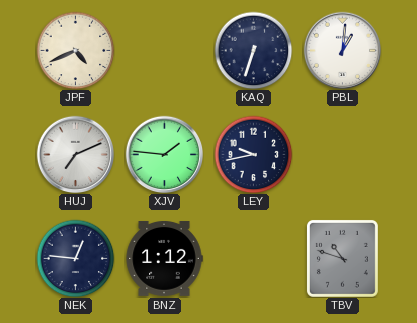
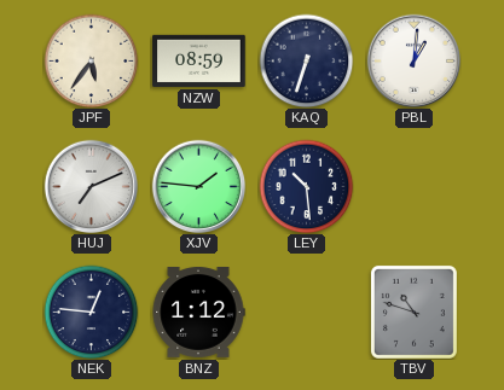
JPF: 4:41 -> 5:36
NZW: none -> 08:59
LEY: 9:43 -> 10:29
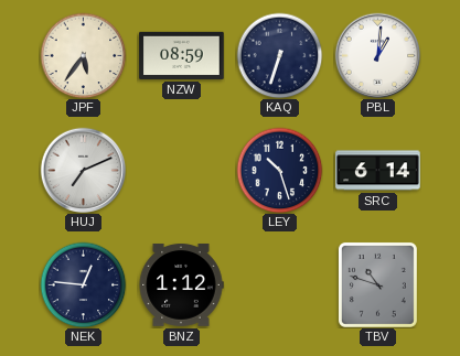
XJV: 1:46 -> none
LEY: 10:29 -> 10:27
SRC: none -> 6:14
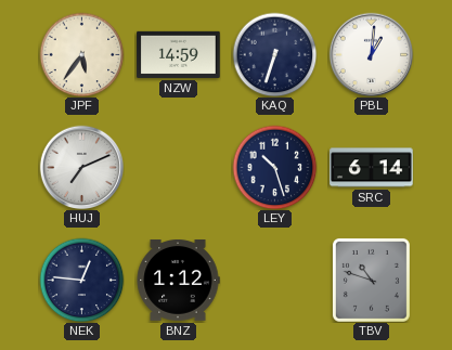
NZW: 08:59 -> 14:59
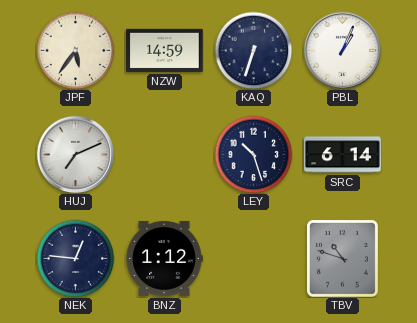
PBL: 1:01 -> 1:04
